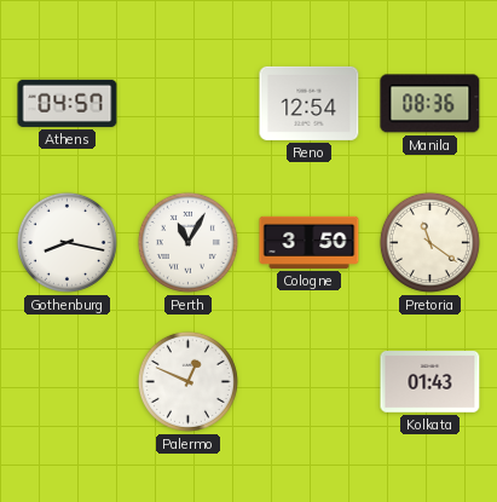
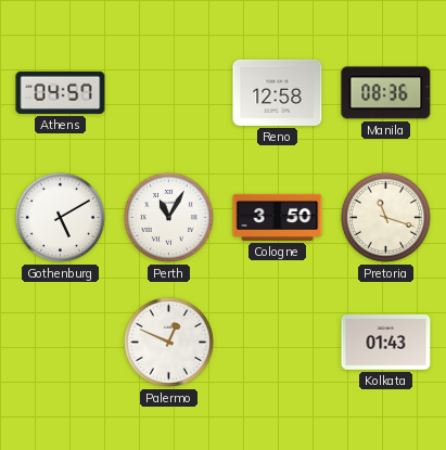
Reno: 12:54 -> 12:58
Gothenburg: 8:17 -> 5:10
Pretoria: 11:21 -> 11:18
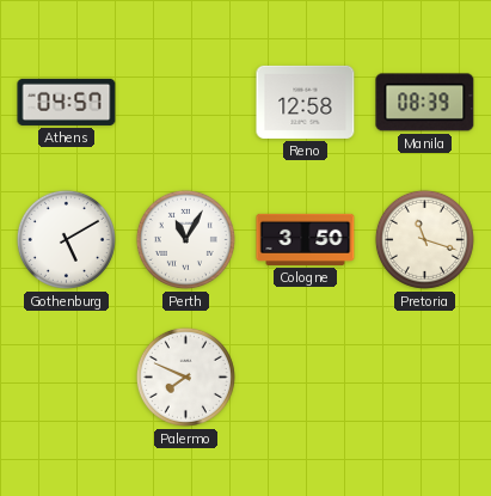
Manila: 08:36 -> 08:39
Palermo: 12:49 -> 7:49
Kolkata: 01:43 -> none
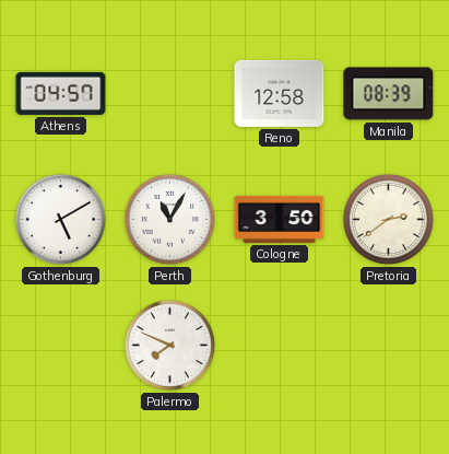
Pretoria: 11:18 -> 2:39
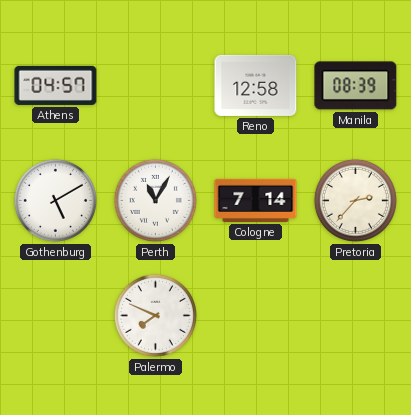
Cologne: 3:50 -> 7:14
Pretoria: 2:39 -> 2:37
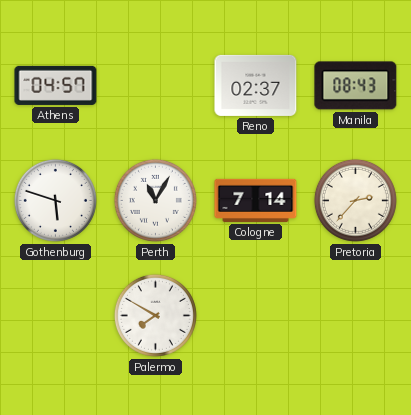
Reno: 12:58 -> 02:37
Manila: 08:39 -> 08:43
Gothenburg: 5:10 -> 5:48
Palermo: 7:49 -> 7:50
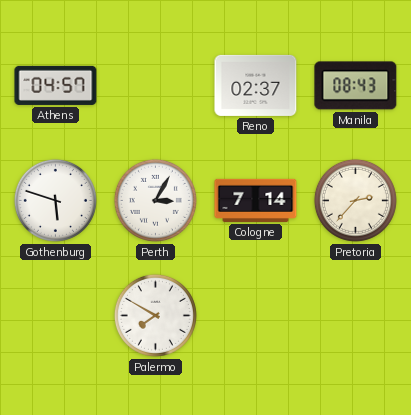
Perth: 11:05 -> 3:05
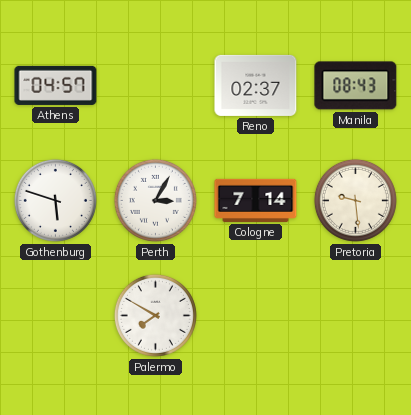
Pretoria: 2:37 -> 9:29
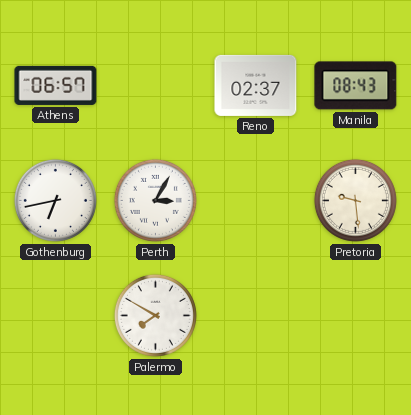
Athens: 04:57 -> 06:57
Gothenburg: 5:48 -> 6:43
Cologne: 7:14 -> none
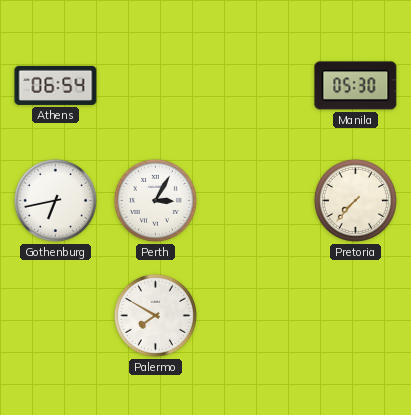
Athens: 06:57 -> 06:54
Reno: 02:37 -> none
Manila: 08:43 -> 05:30
Pretoria: 9:29 -> 7:37
